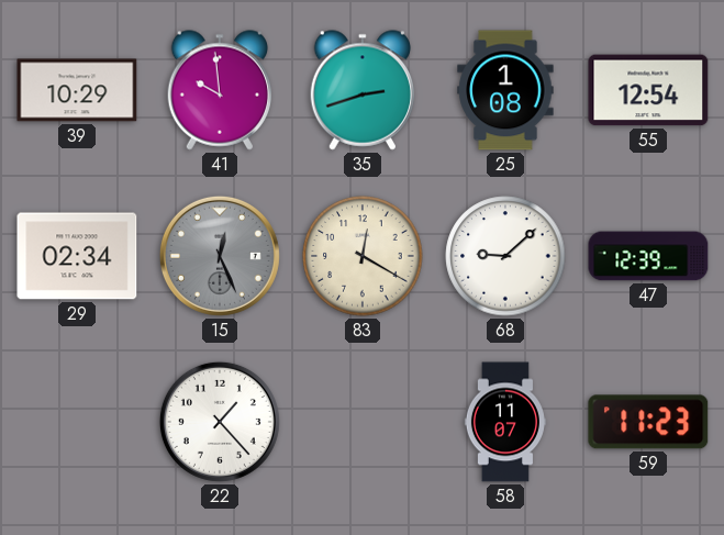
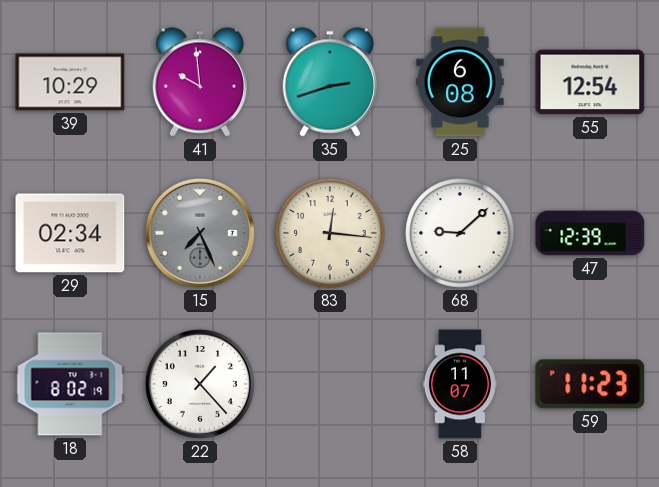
25: 1:08 -> 6:08
15: 12:26 -> 7:26
83: 12:20 -> 12:16
18: none -> 8:02
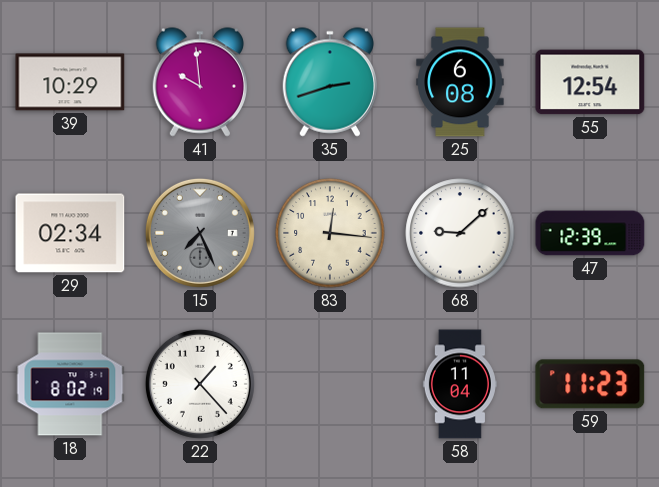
58: 11:07 -> 11:04
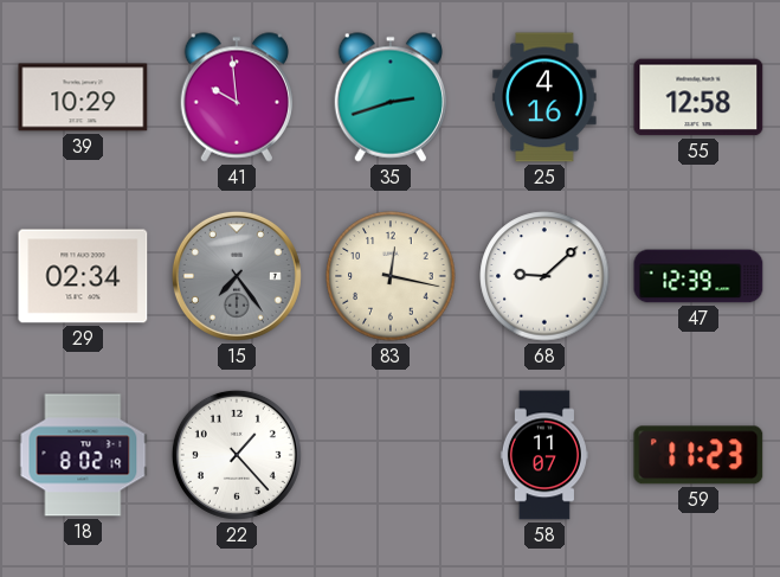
25: 6:08 -> 4:16
55: 12:54 -> 12:58
15: 7:26 -> 7:24
83: 12:16 -> 12:17
58: 11:04 -> 11:07
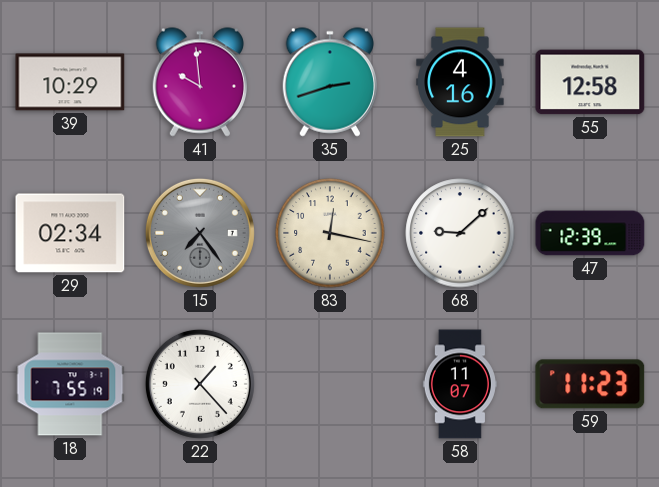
18: 8:02 -> 7:55
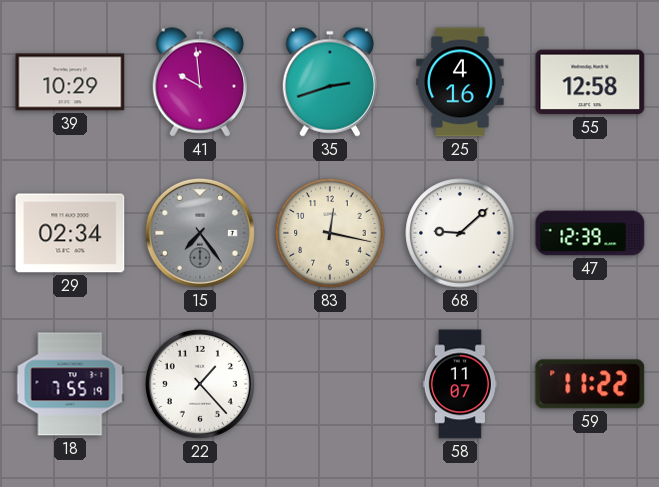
59: 11:23 -> 11:22
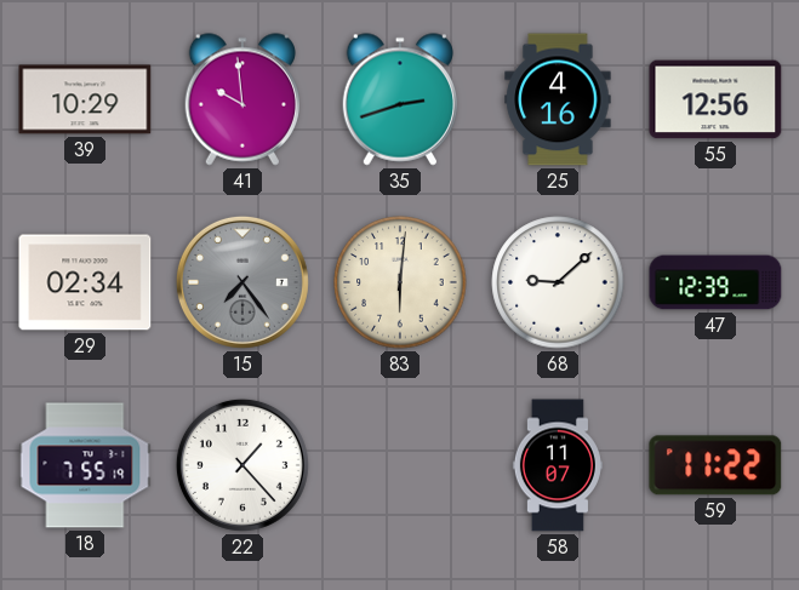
55: 12:58 -> 12:56
83: 12:17 -> 6:01
